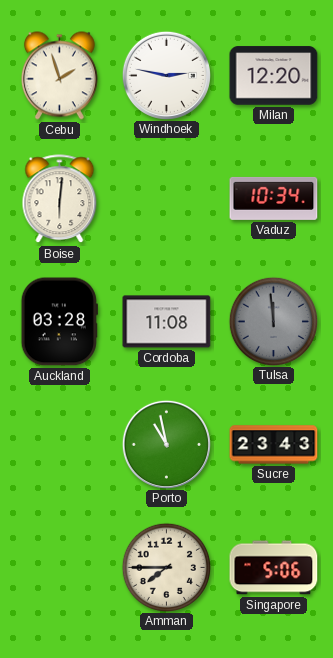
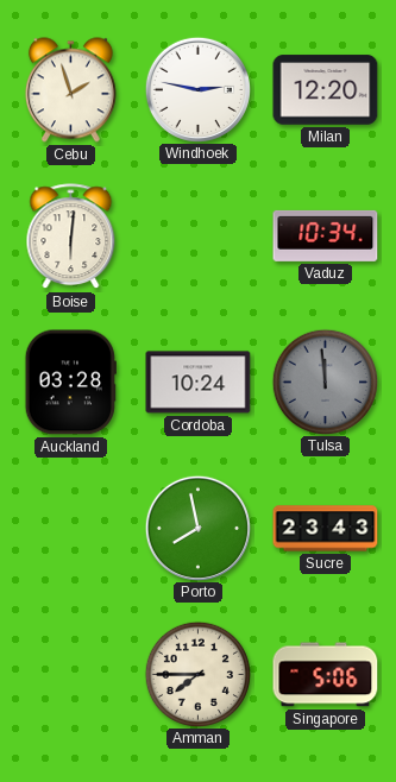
Cordoba: 11:08 -> 10:24
Porto: 10:58 -> 7:58
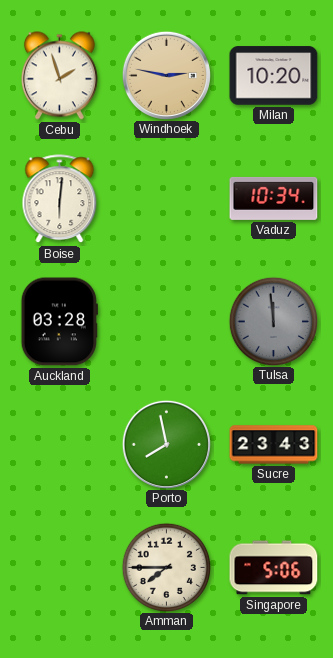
Windhoek dial: white -> champagne
Milan: 12:20 -> 10:20
Cordoba: 10:24 -> none
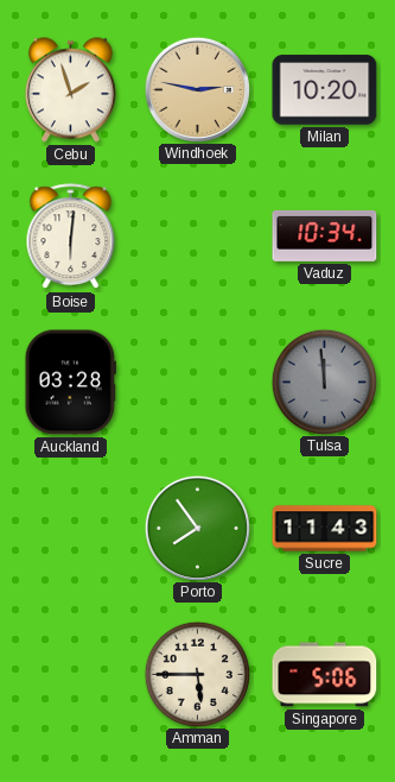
Porto: 7:58 -> 7:54
Sucre: 23:43 -> 11:43
Amman: 7:45 -> 5:45
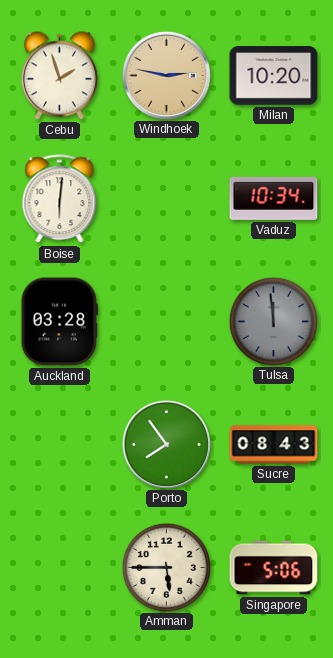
Sucre: 11:43 -> 08:43
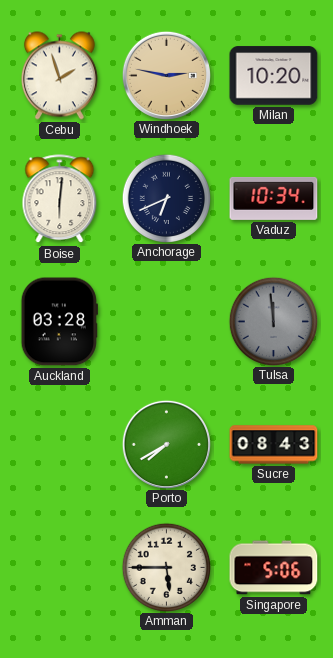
Anchorage: none -> 6:41
Porto: 7:54 -> 7:40
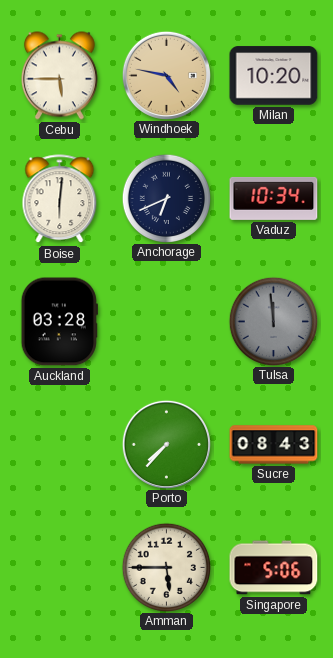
Cebu: 1:57 -> 5:45
Windhoek: 2:47 -> 4:47
Porto: 7:40 -> 7:37
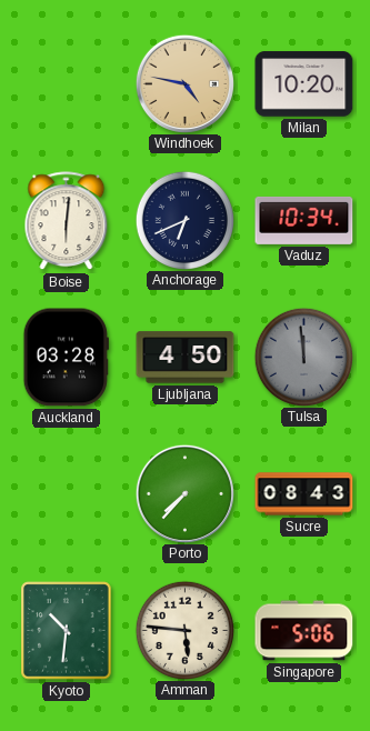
Cebu: 5:45 -> none
Ljubljana: none -> 4:50
Kyoto: none -> 10:31
Amman: 5:45 -> 5:46
